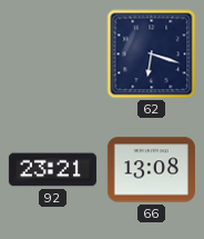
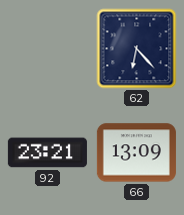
62: 6:18 -> 6:23
66: 13:08 -> 13:09
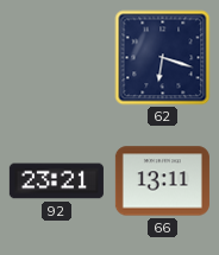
62: 6:23 -> 6:18
66: 13:09 -> 13:11
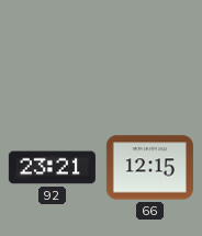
62: 6:18 -> none
66: 13:11 -> 12:15
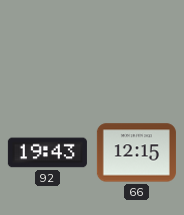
92: 23:21 -> 19:43
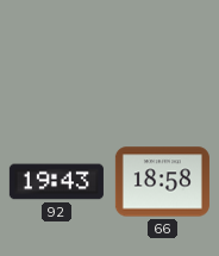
66: 12:15 -> 18:58
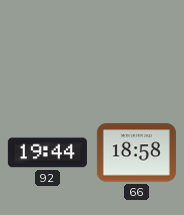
92: 19:43 -> 19:44
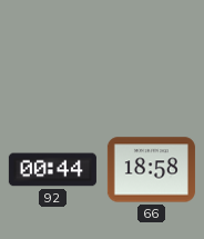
92: 19:44 -> 00:44
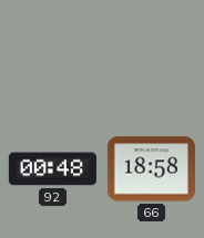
92: 00:44 -> 00:48
